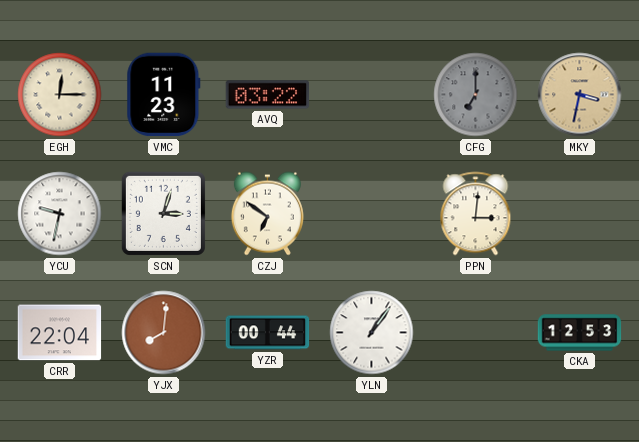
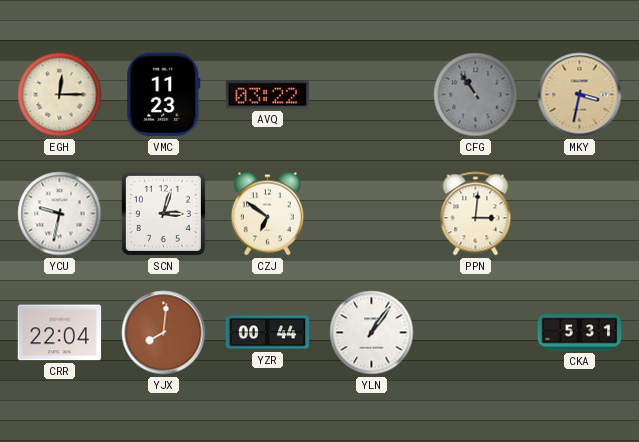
CFG: 7:00 -> 10:54
CKA: 12:53 -> 5:31
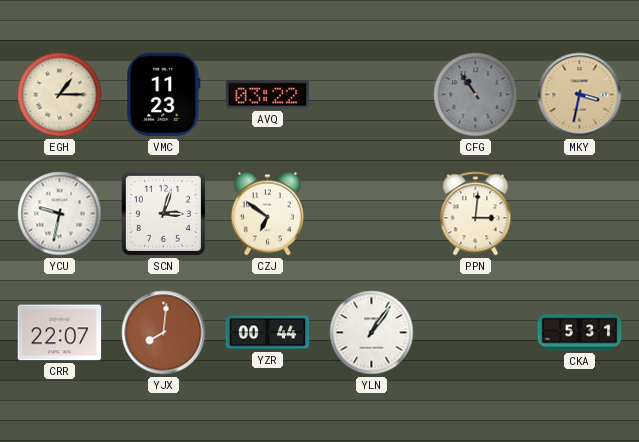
EGH: 12:15 -> 1:15
CRR: 22:04 -> 22:07
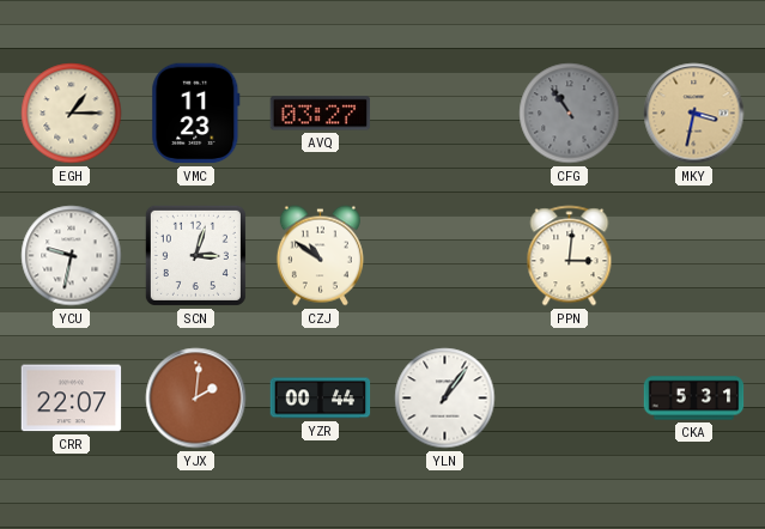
AVQ: 03:22 -> 03:27
CZJ: 6:51 -> 10:51
YJX: 8:01 -> 2:01
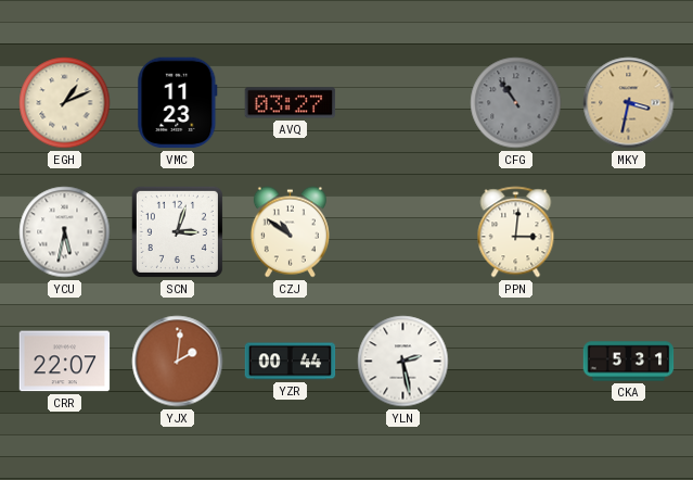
EGH: 1:15 -> 1:11
YCU: 9:32 -> 5:32
YLN: 1:06 -> 2:28
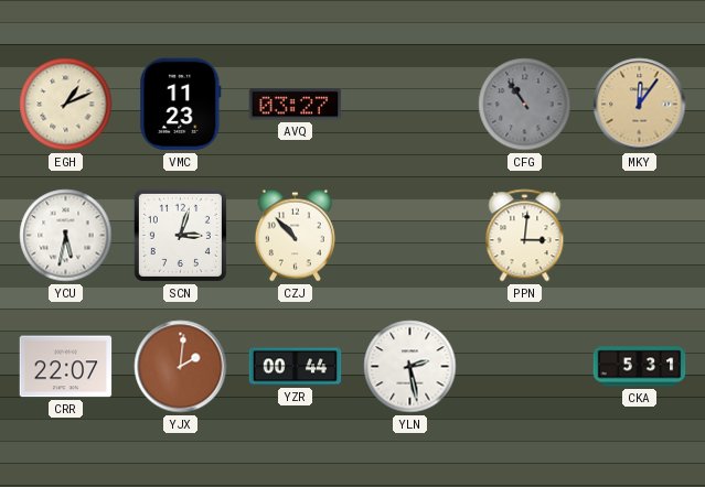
MKY: 3:32 -> 12:06
CZJ: 10:51 -> 10:53
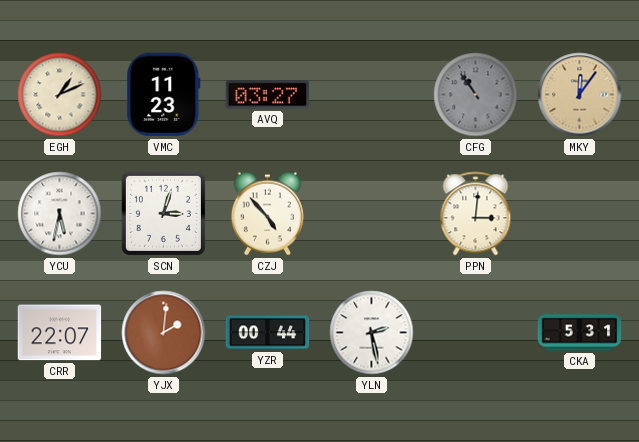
CZJ: 10:53 -> 4:53
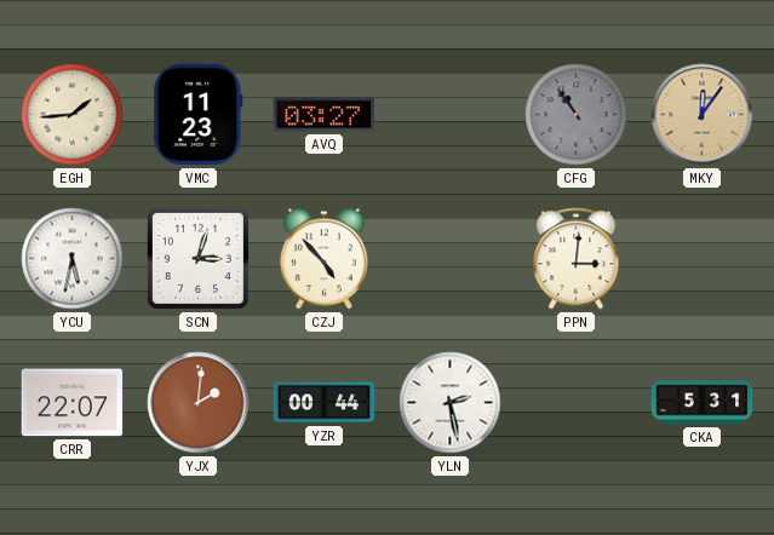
EGH: 1:11 -> 1:44
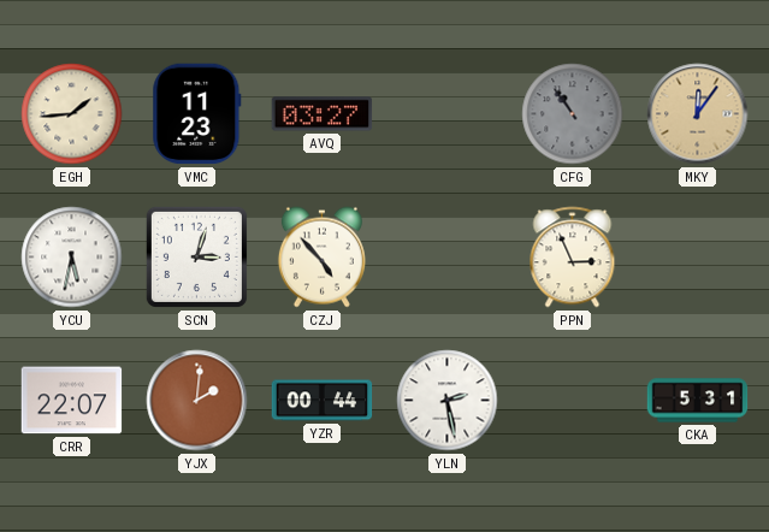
PPN: 3:01 -> 2:56
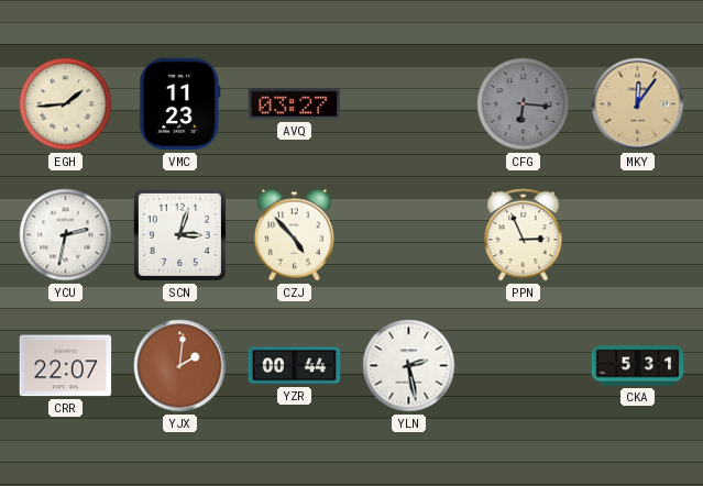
CFG: 10:54 -> 6:16
YCU: 5:32 -> 2:32
